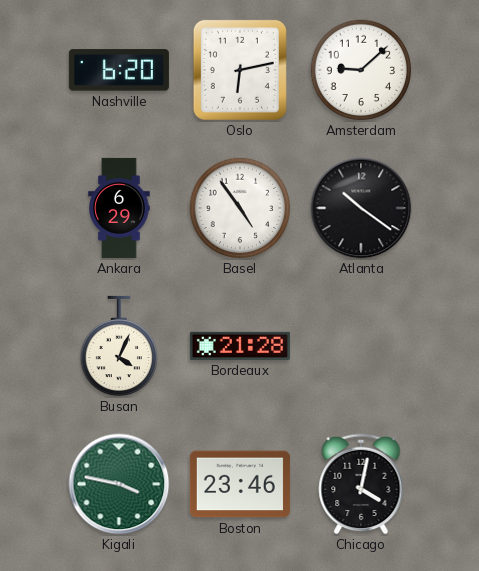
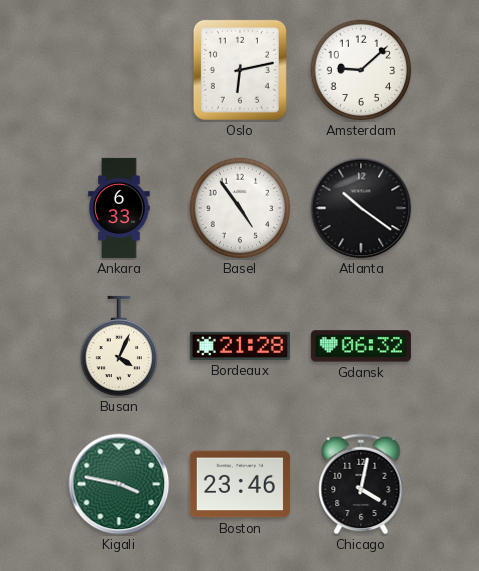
Nashville: 6:20 -> none
Ankara: 6:29 -> 6:33
Gdansk: none -> 06:32
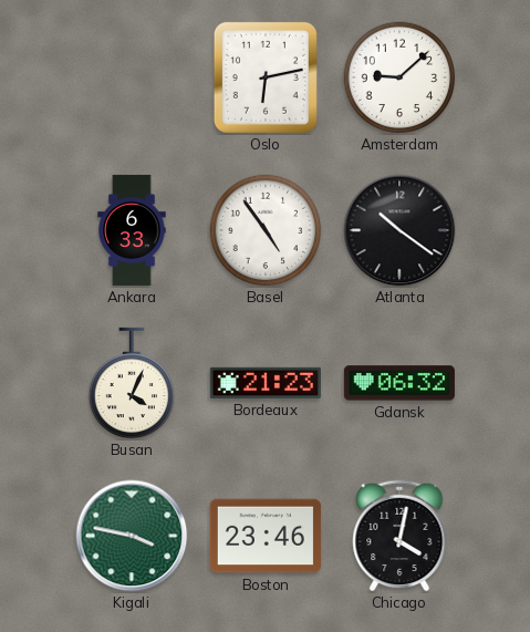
Bordeaux: 21:28 -> 21:23
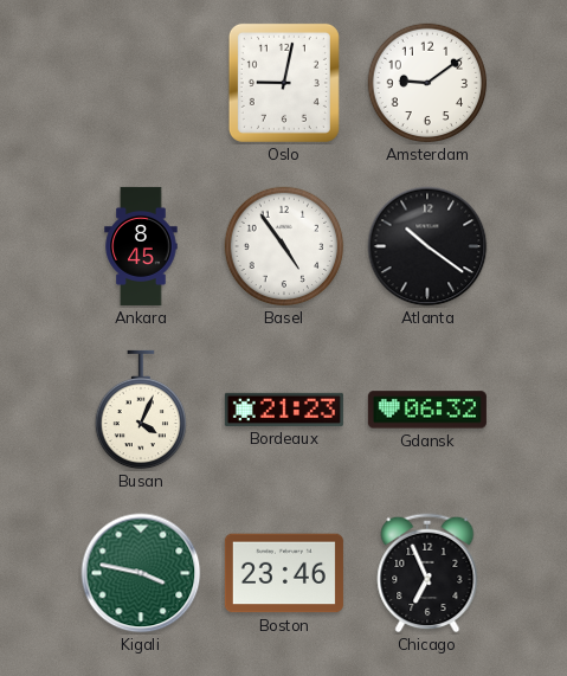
Oslo: 6:13 -> 9:02
Amsterdam: 9:08 -> 9:09
Ankara: 6:33 -> 8:45
Chicago: 4:02 -> 6:56
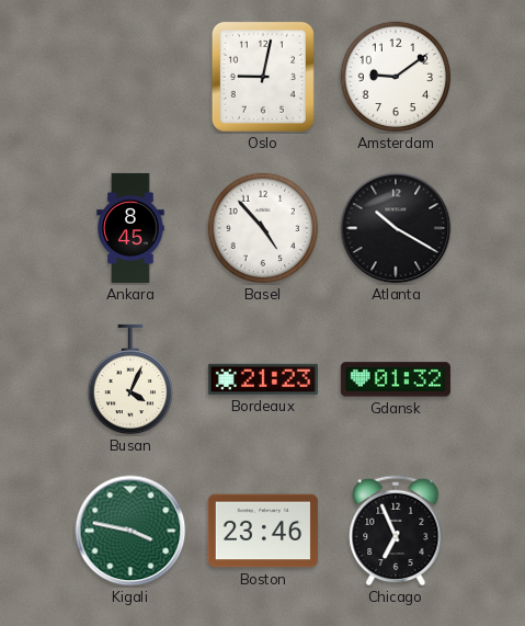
Basel: 4:54 -> 4:53
Atlanta: 10:21 -> 10:20
Gdansk: 06:32 -> 01:32
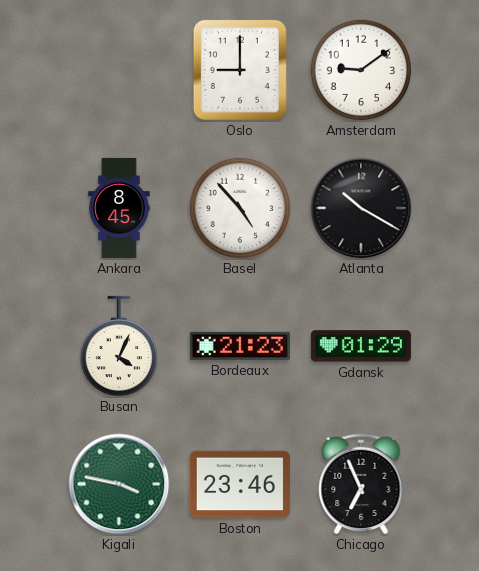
Oslo: 9:02 -> 9:00
Gdansk: 01:32 -> 01:29
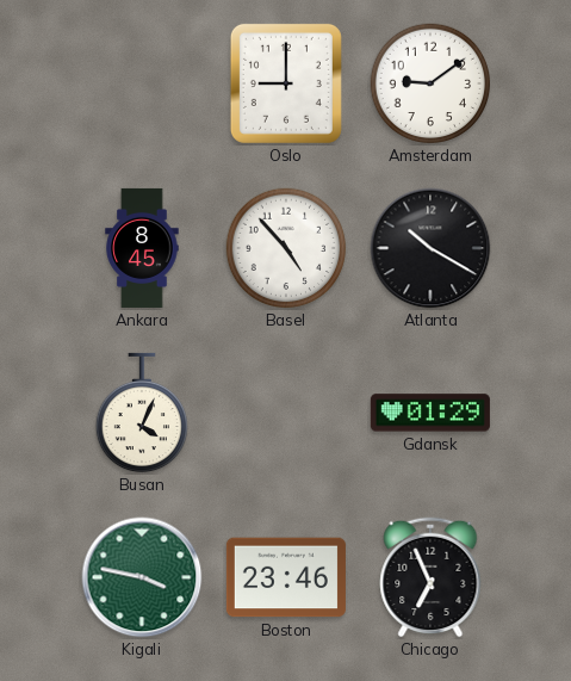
Bordeaux: 21:23 -> none
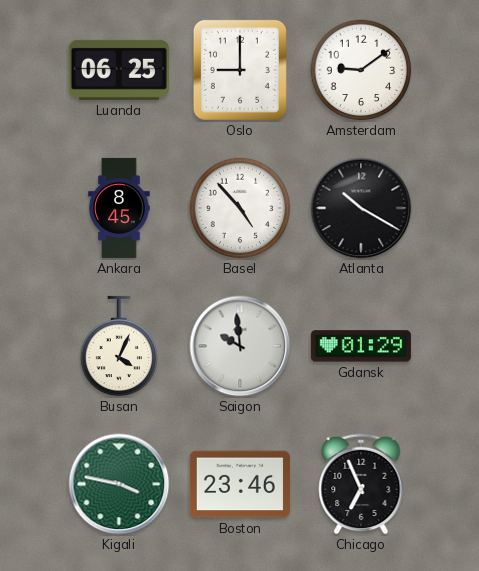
Luanda: none -> 06:25
Saigon: none -> 9:59
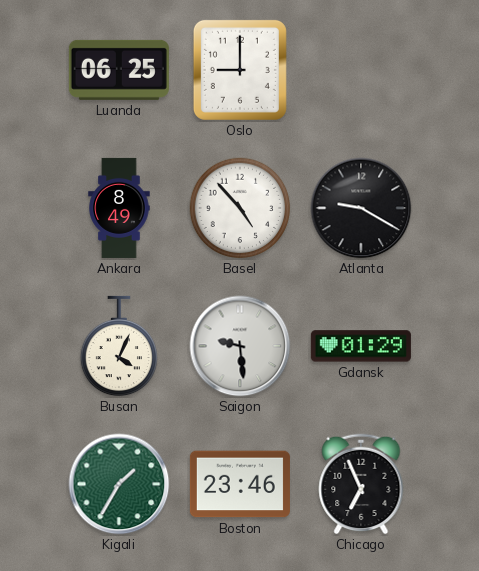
Amsterdam: 9:09 -> none
Ankara: 8:45 -> 8:49
Atlanta: 10:20 -> 9:20
Saigon: 9:59 -> 9:29
Kigali: 3:47 -> 1:35
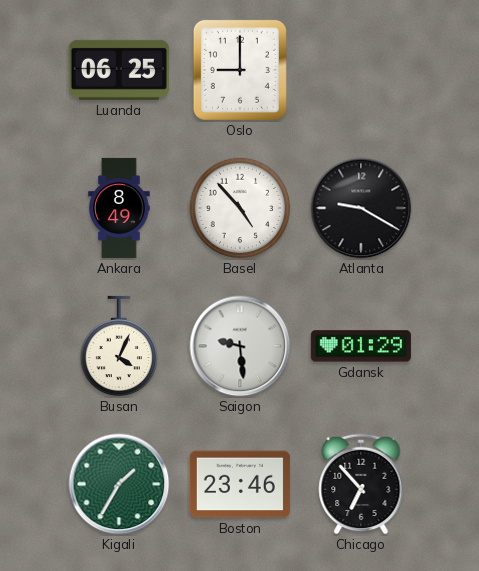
Chicago: 6:56 -> 6:53
